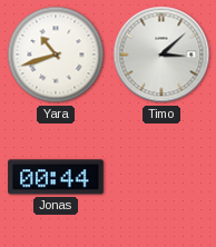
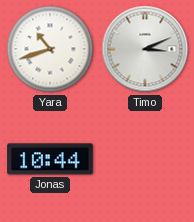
Timo: 3:08 -> 3:11
Jonas: 00:44 -> 10:44
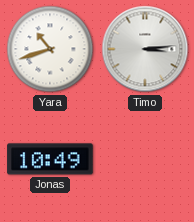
Timo: 3:11 -> 3:14
Jonas: 10:44 -> 10:49
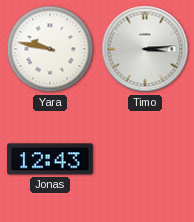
Yara: 10:42 -> 9:47
Jonas: 10:49 -> 12:43
